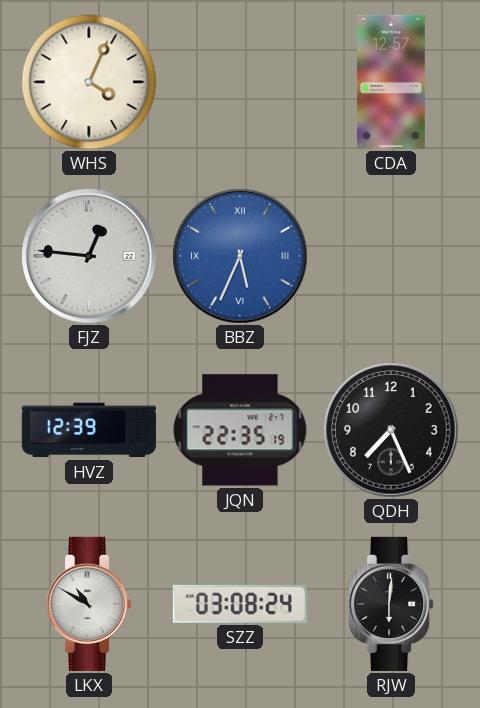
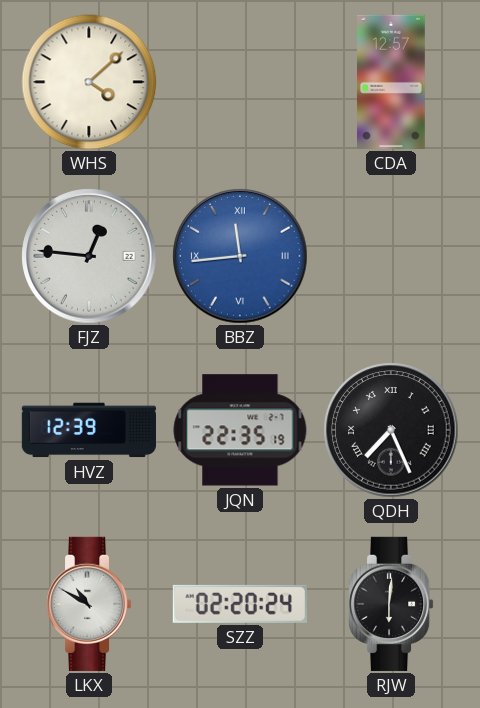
WHS: 4:04 -> 4:08
BBZ: 5:34 -> 11:44
QDH numerals: Arabic -> Roman
SZZ: 03:08 -> 02:20
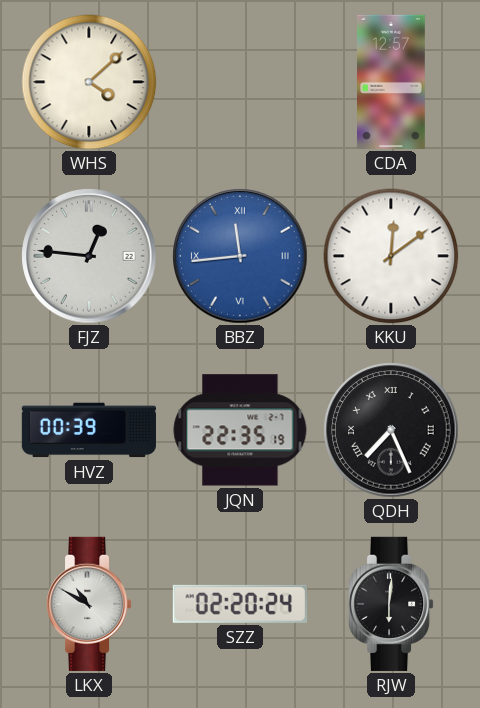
KKU: none -> 12:09
HVZ: 12:39 -> 00:39
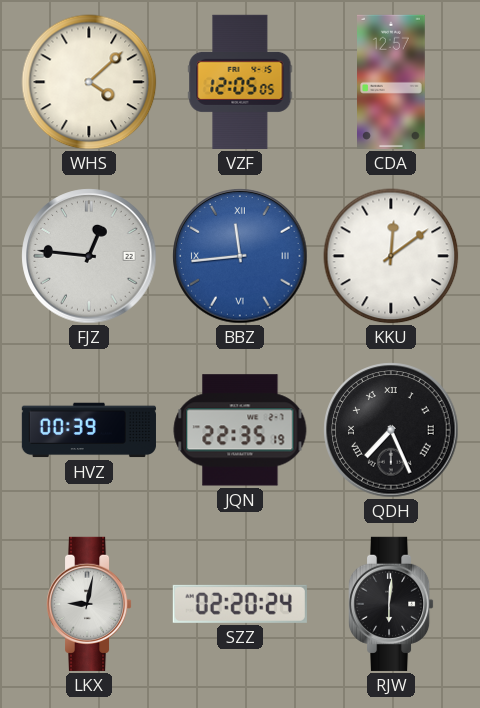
VZF: none -> 12:05
LKX: 10:50 -> 9:02
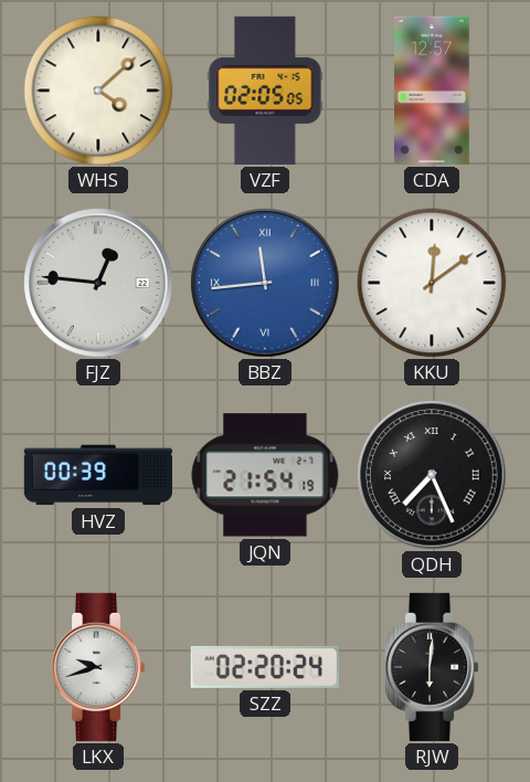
VZF: 12:05 -> 02:05
JQN: 22:35 -> 21:54
LKX: 9:02 -> 9:42
